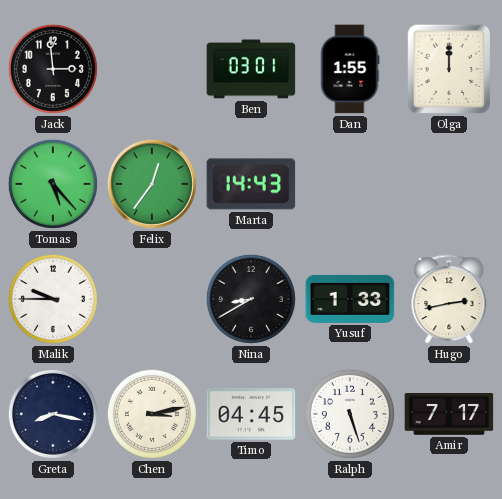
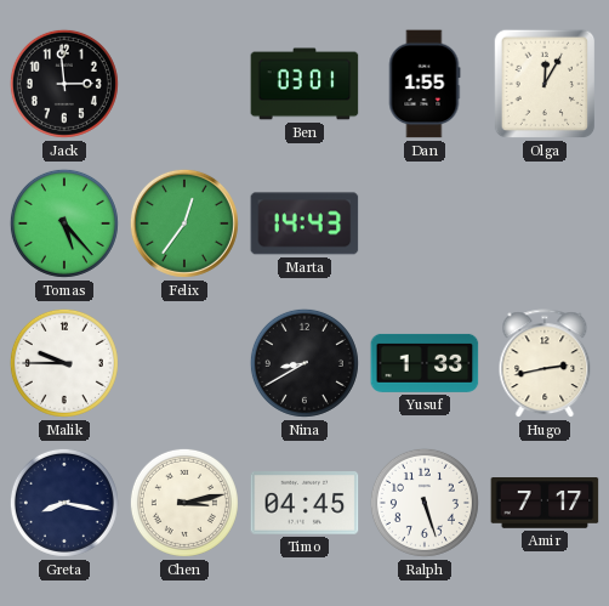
Olga: 12:00 -> 12:05
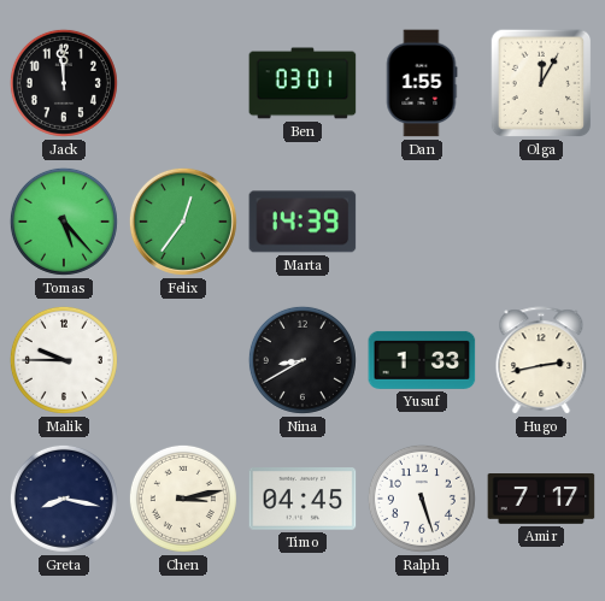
Jack: 2:59 -> 11:59
Marta: 14:43 -> 14:39
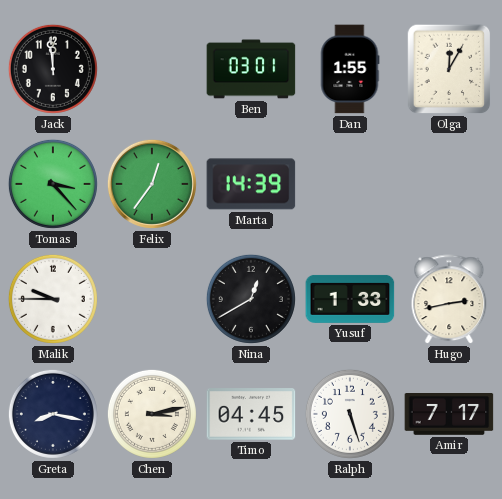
Tomas: 5:23 -> 3:23
Nina: 8:40 -> 12:40
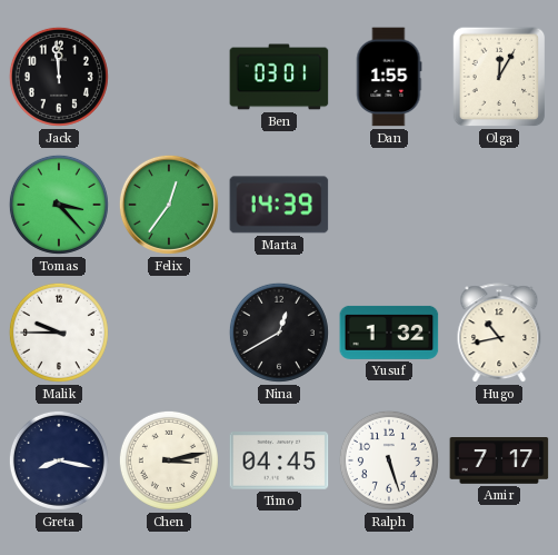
Yusuf: 1:33 -> 1:32
Hugo: 2:43 -> 10:43
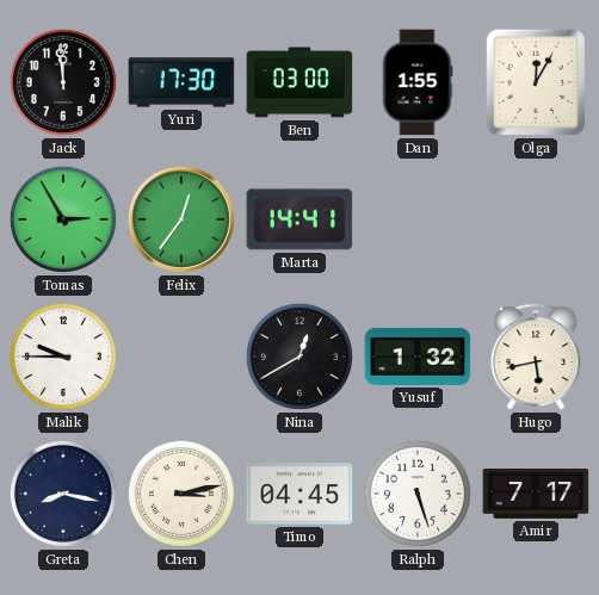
Yuri: none -> 17:30
Ben: 03:01 -> 03:00
Tomas: 3:23 -> 2:55
Marta: 14:39 -> 14:41
Hugo: 10:43 -> 5:43
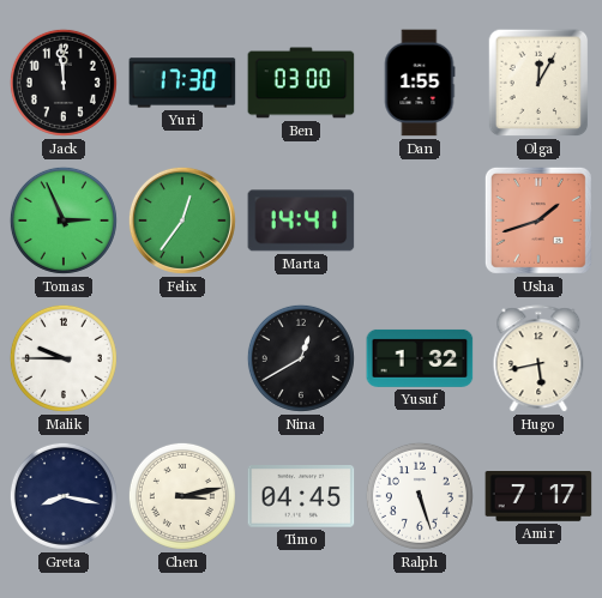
Tomas: 2:55 -> 2:56
Usha: none -> 1:42
